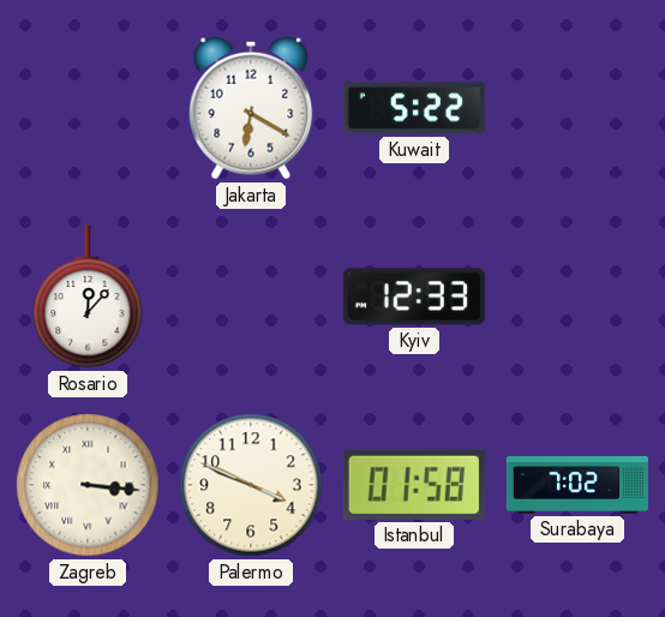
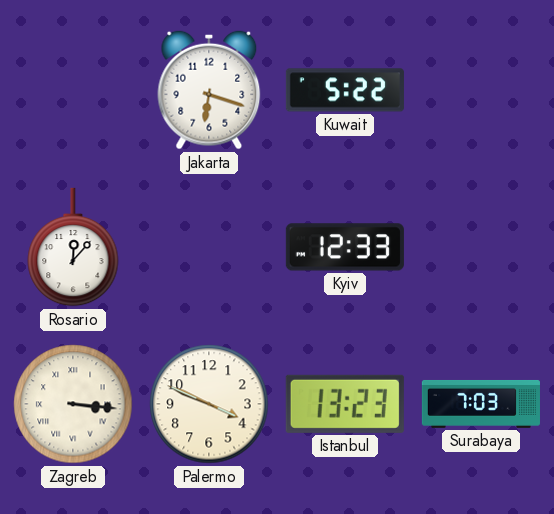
Jakarta: 6:20 -> 6:18
Istanbul: 01:58 -> 13:23
Surabaya: 7:02 -> 7:03
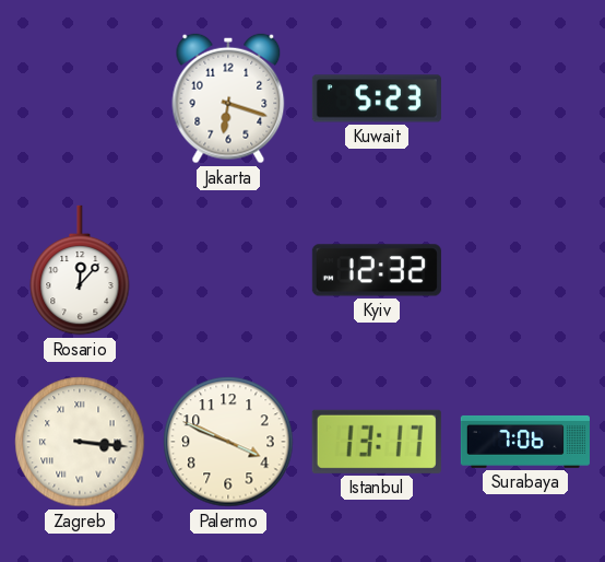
Kuwait: 5:22 -> 5:23
Kyiv: 12:33 -> 12:32
Istanbul: 13:23 -> 13:17
Surabaya: 7:03 -> 7:06
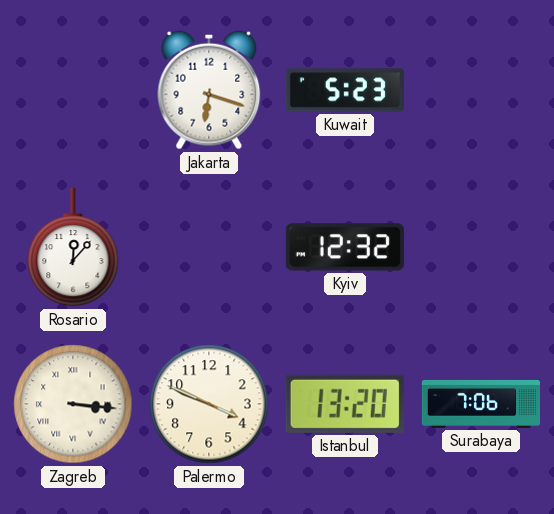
Istanbul: 13:17 -> 13:20
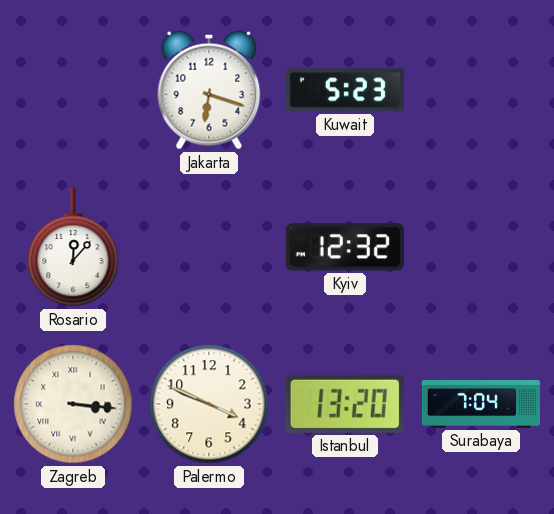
Surabaya: 7:06 -> 7:04
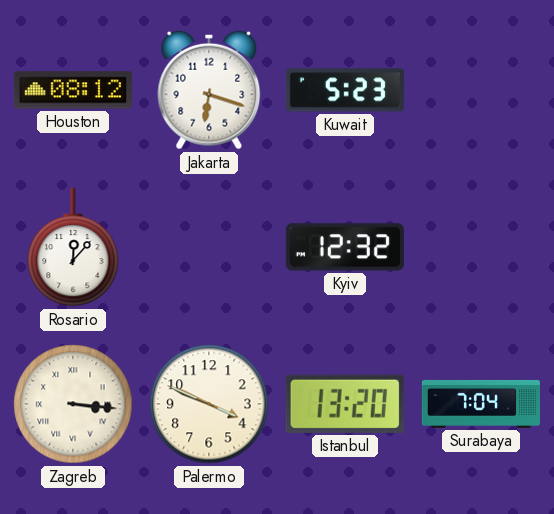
Houston: none -> 08:12
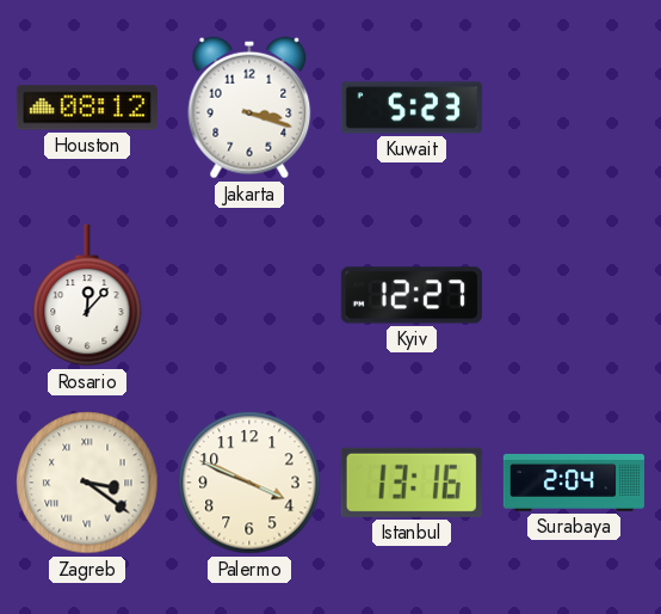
Jakarta: 6:18 -> 3:18
Kyiv: 12:32 -> 12:27
Zagreb: 3:16 -> 3:21
Istanbul: 13:20 -> 13:16
Surabaya: 7:04 -> 2:04
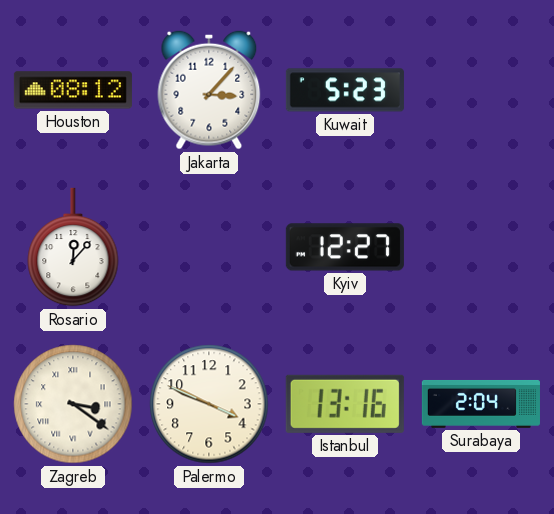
Jakarta: 3:18 -> 3:07
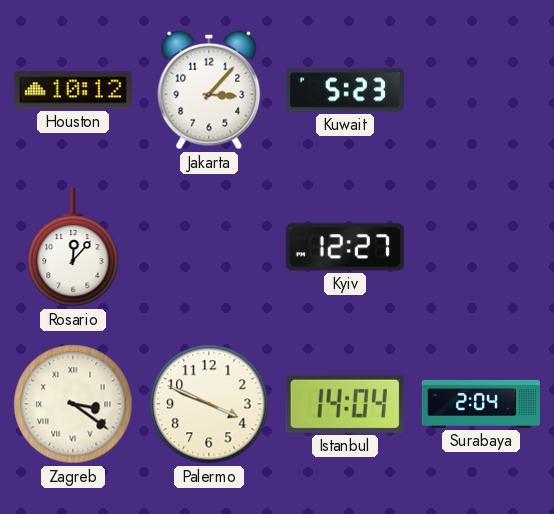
Houston: 08:12 -> 10:12
Istanbul: 13:16 -> 14:04
